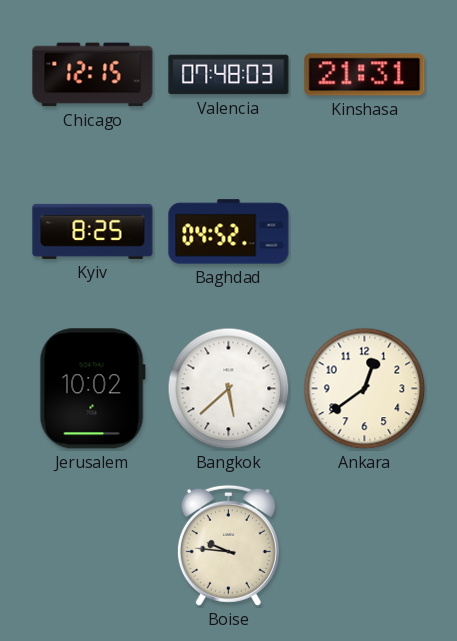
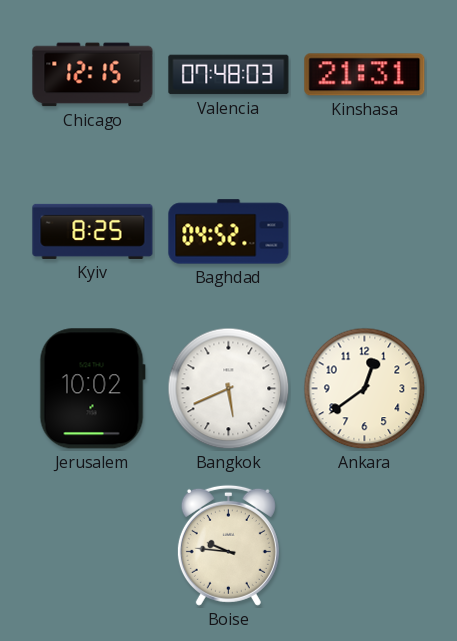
Bangkok: 5:38 -> 5:41
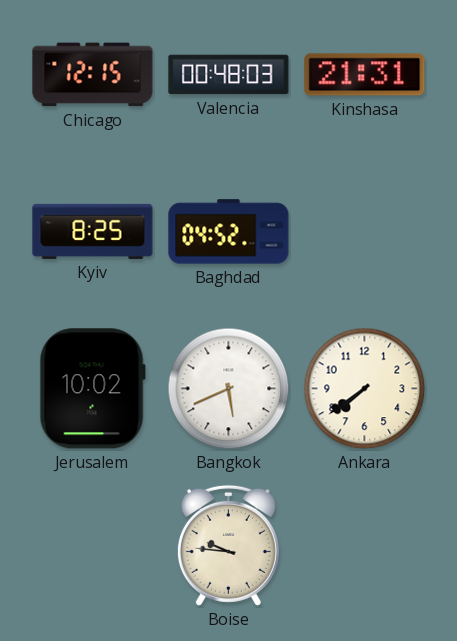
Valencia: 07:48 -> 00:48
Ankara: 12:39 -> 7:39
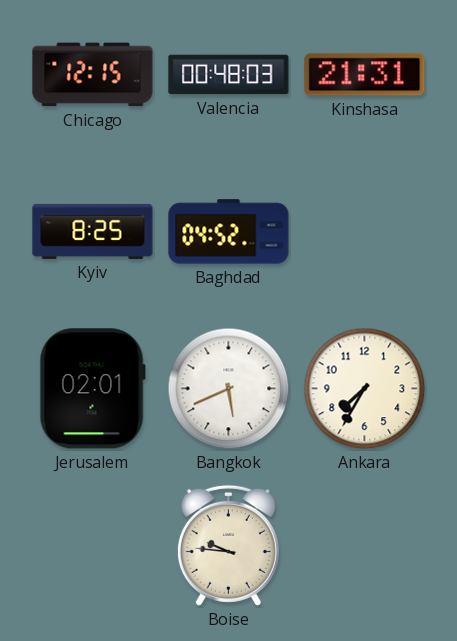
Jerusalem: 10:02 -> 02:01
Ankara: 7:39 -> 7:35
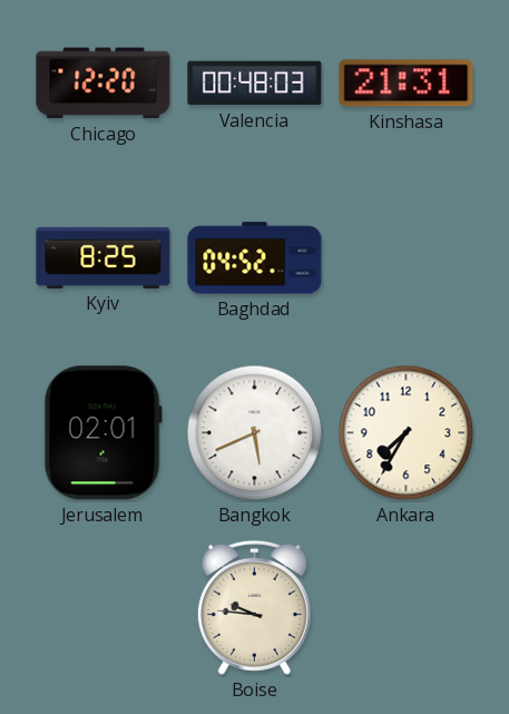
Chicago: 12:15 -> 12:20
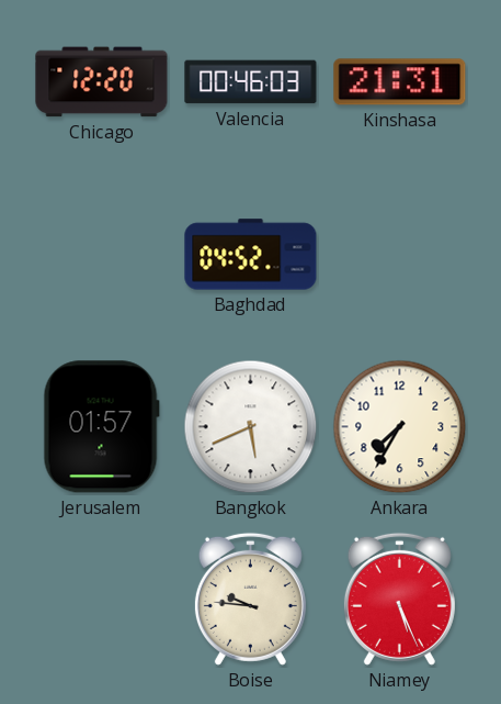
Valencia: 00:48 -> 00:46
Kyiv: 8:25 -> none
Jerusalem: 02:01 -> 01:57
Niamey: none -> 5:26
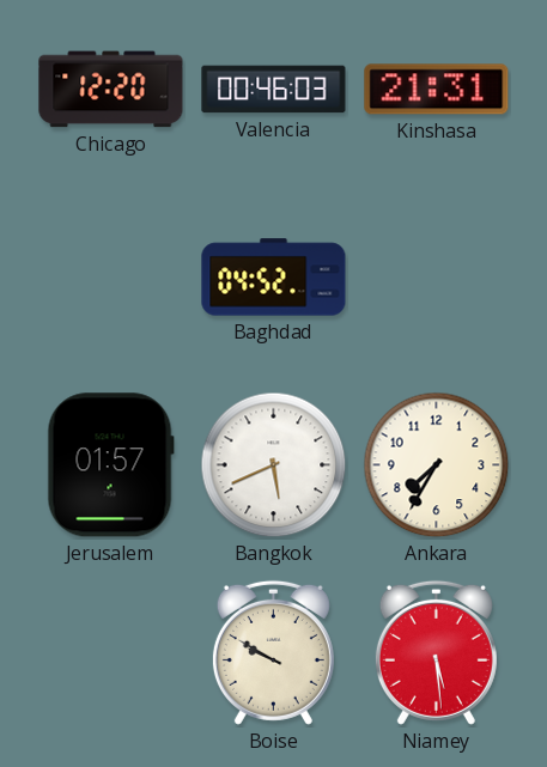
Boise: 9:46 -> 9:50
Niamey: 5:26 -> 5:29
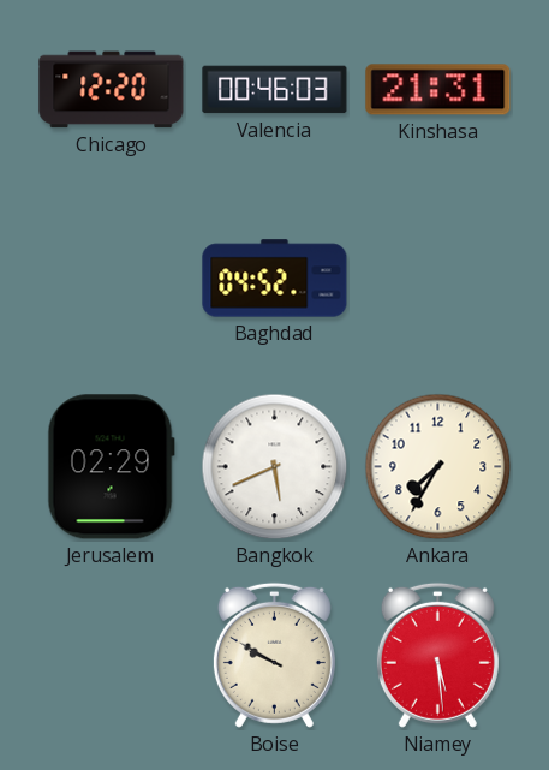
Jerusalem: 01:57 -> 02:29
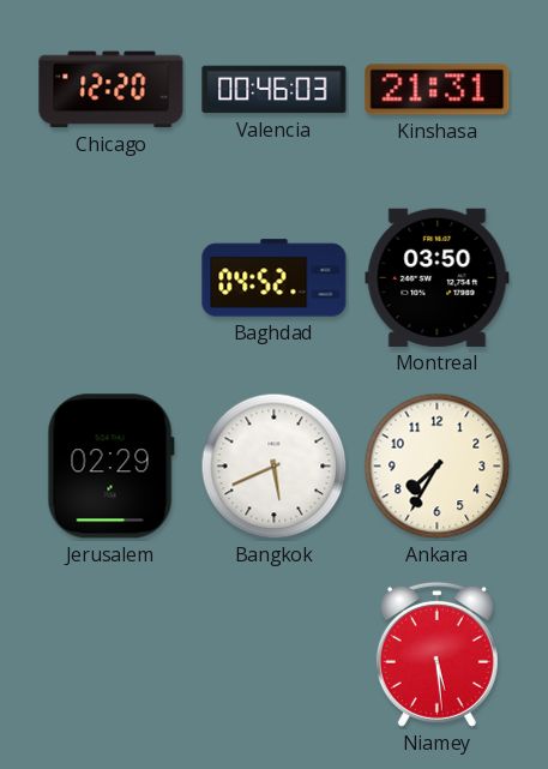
Montreal: none -> 03:50
Boise: 9:50 -> none
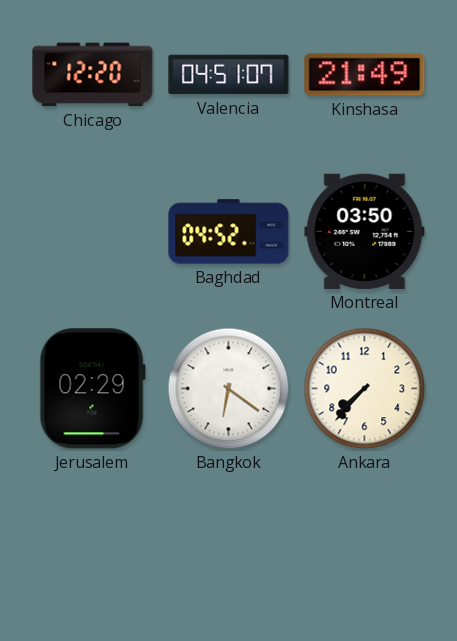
Valencia: 00:46 -> 04:51
Kinshasa: 21:31 -> 21:49
Bangkok: 5:41 -> 6:21
Ankara: 7:35 -> 7:37
Niamey: 5:29 -> none
